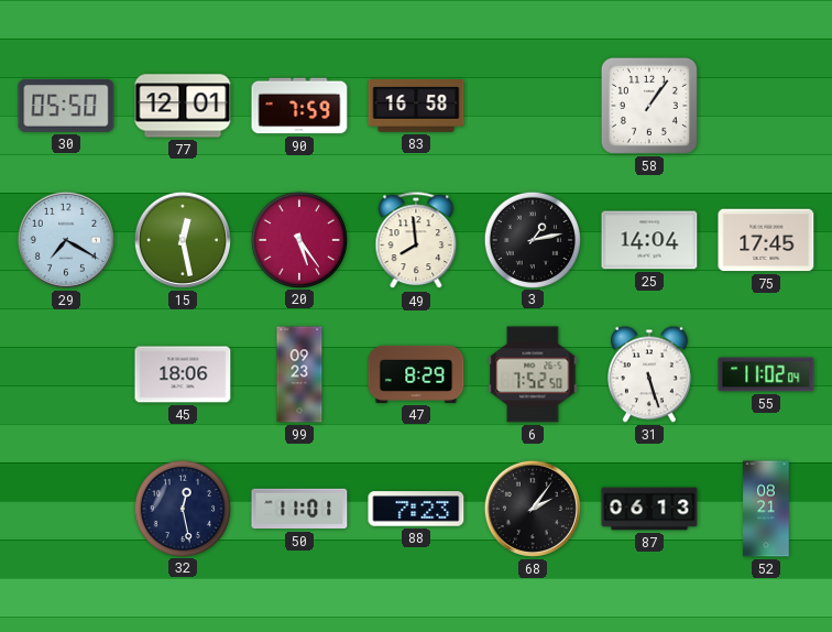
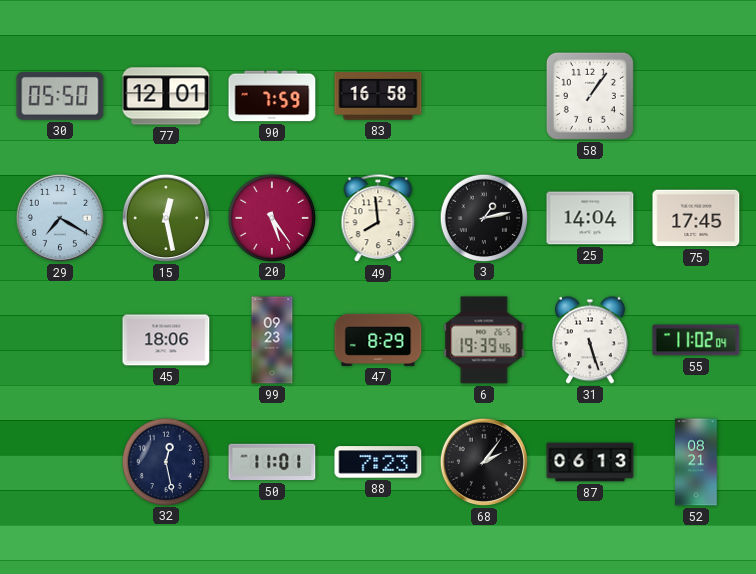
6: 7:52 -> 19:39
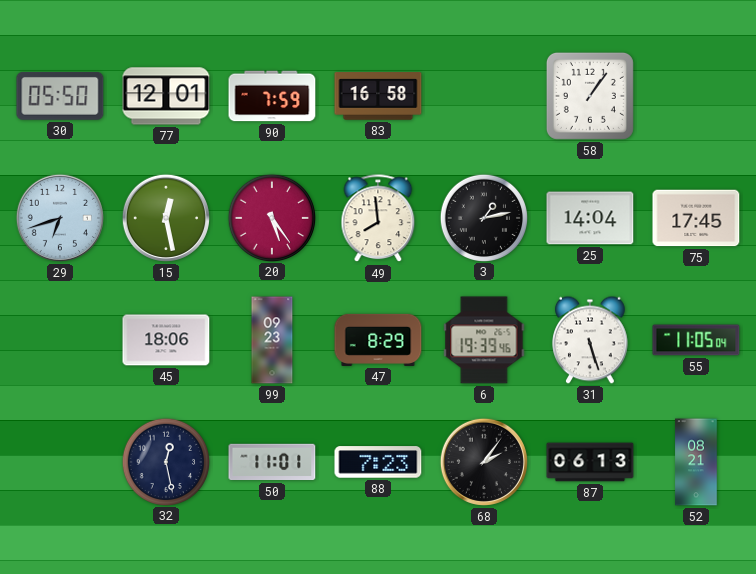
29: 7:20 -> 6:42
55: 11:02 -> 11:05
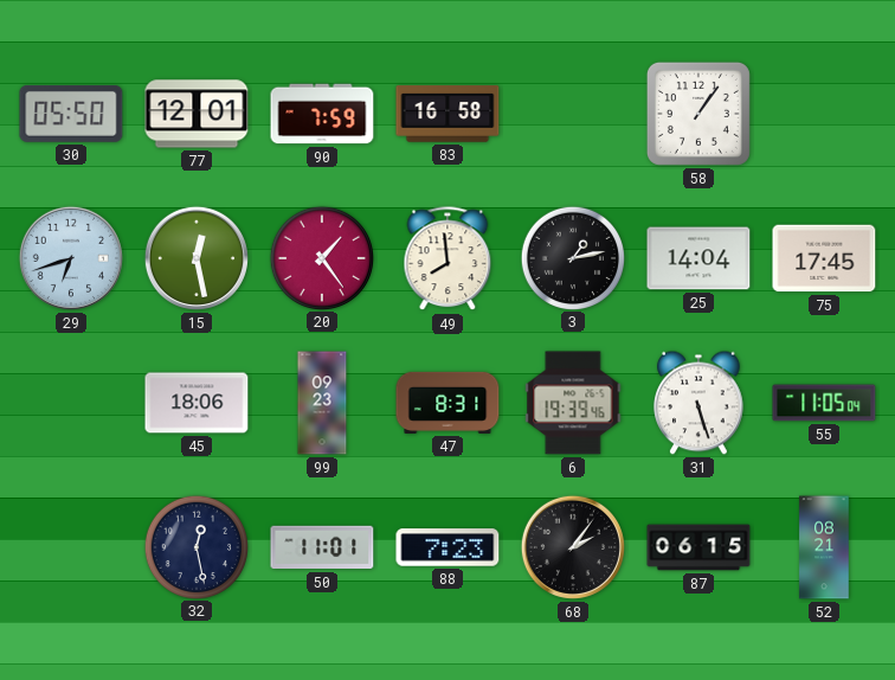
20: 5:24 -> 1:24
47: 8:29 -> 8:31
87: 06:13 -> 06:15
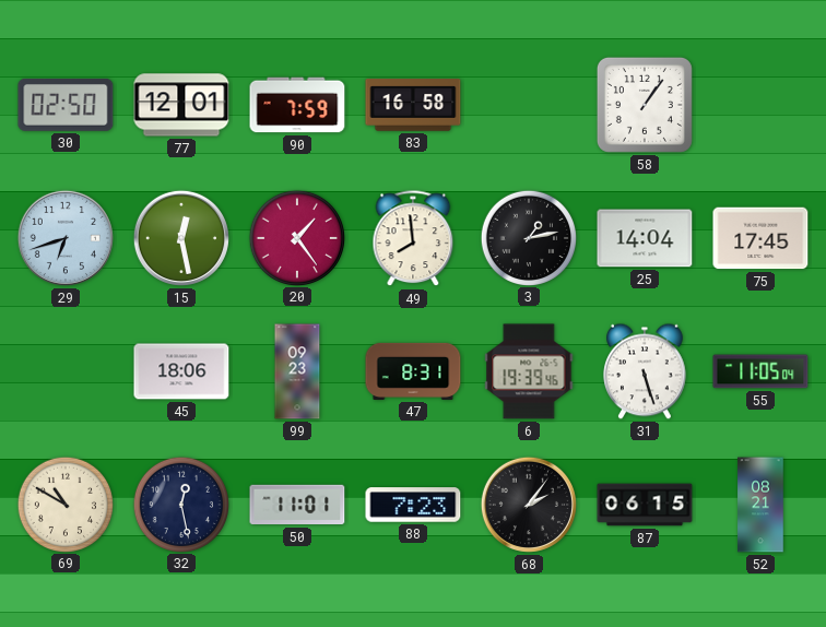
30: 05:50 -> 02:50
69: none -> 10:50
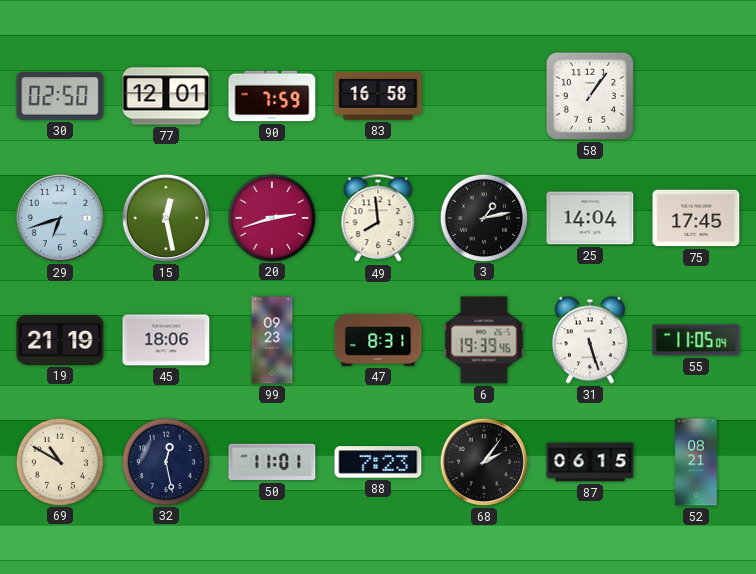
20: 1:24 -> 2:42
19: none -> 21:19
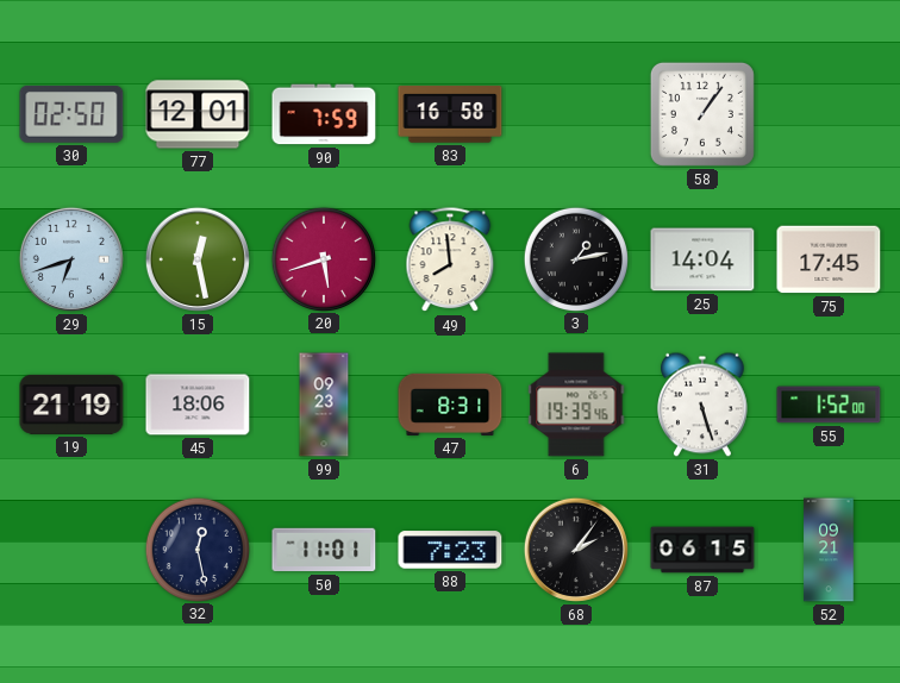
20: 2:42 -> 5:42
55: 11:05 -> 1:52
69: 10:50 -> none
52: 08:21 -> 09:21
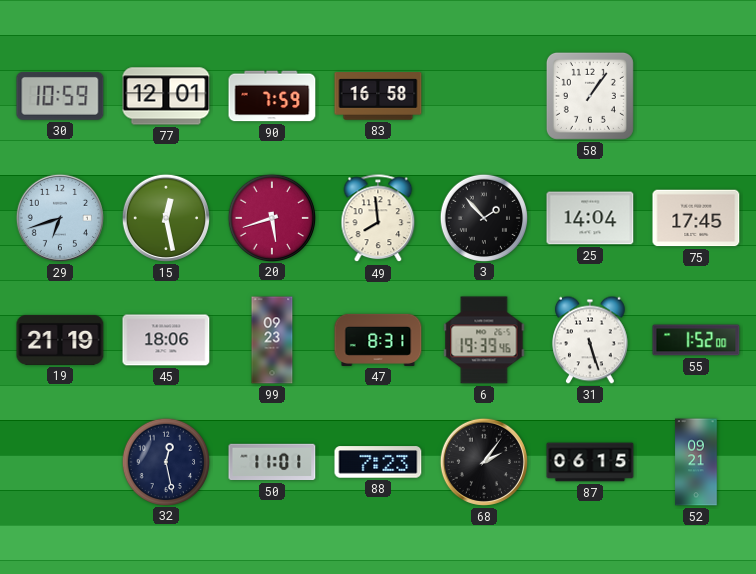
30: 02:50 -> 10:59
3: 1:13 -> 1:53
